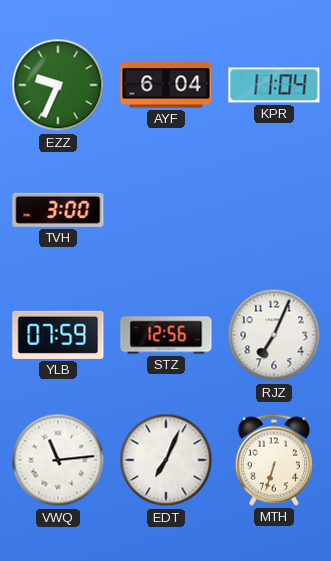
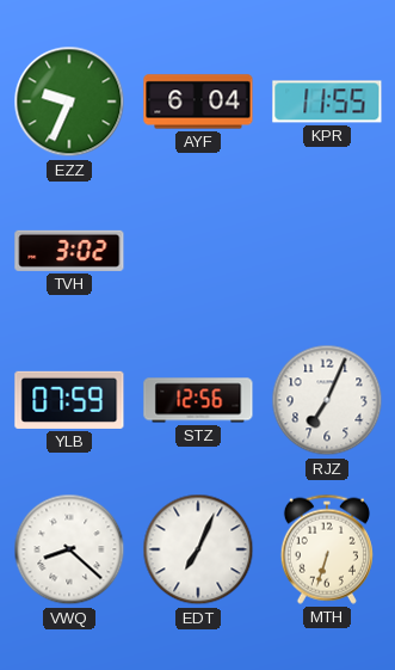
KPR: 11:04 -> 11:55
TVH: 3:00 -> 3:02
VWQ: 11:14 -> 8:22
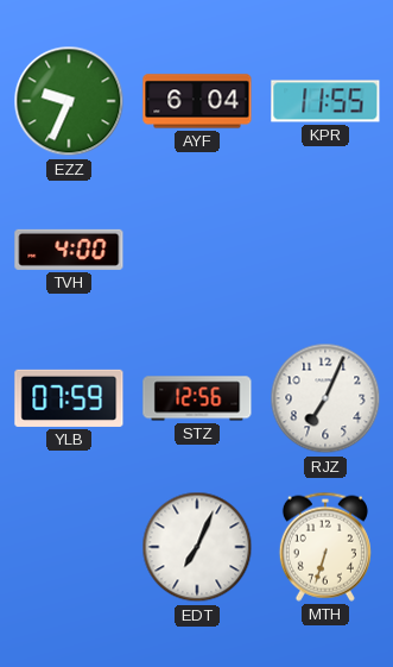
TVH: 3:02 -> 4:00
VWQ: 8:22 -> none
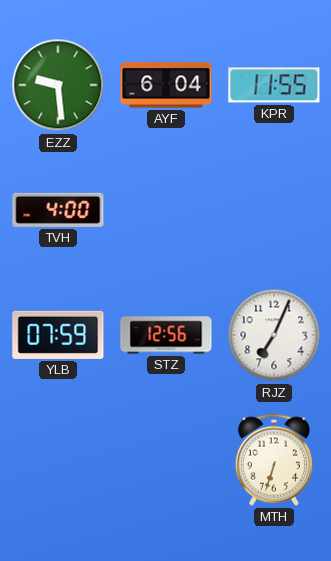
EZZ: 9:34 -> 9:29
EDT: 7:04 -> none
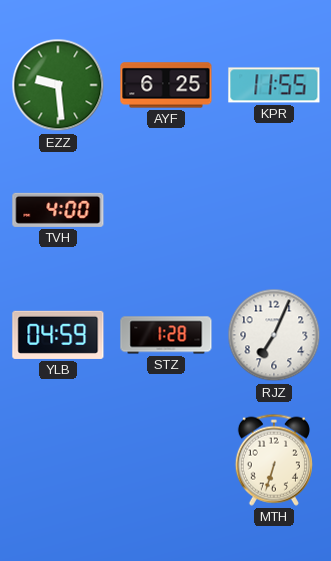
AYF: 6:04 -> 6:25
YLB: 07:59 -> 04:59
STZ: 12:56 -> 1:28
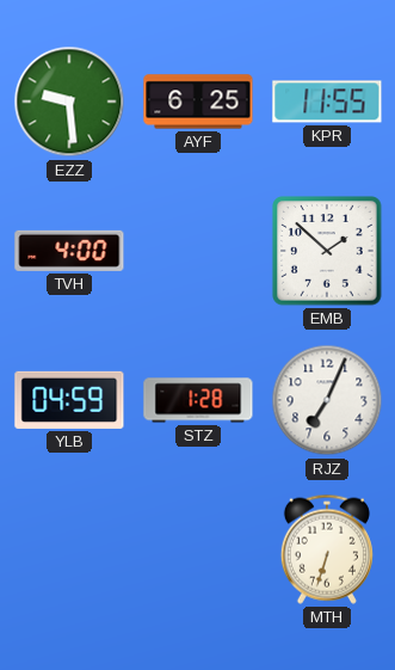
EMB: none -> 1:52
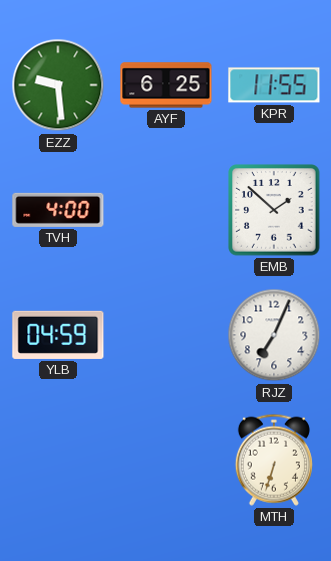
STZ: 1:28 -> none
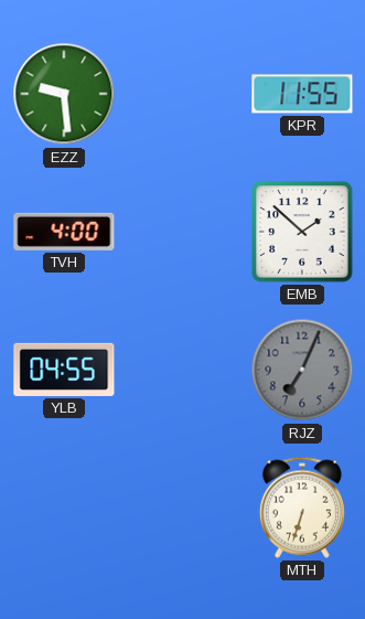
AYF: 6:25 -> none
YLB: 04:59 -> 04:55
RJZ dial: white -> grey
